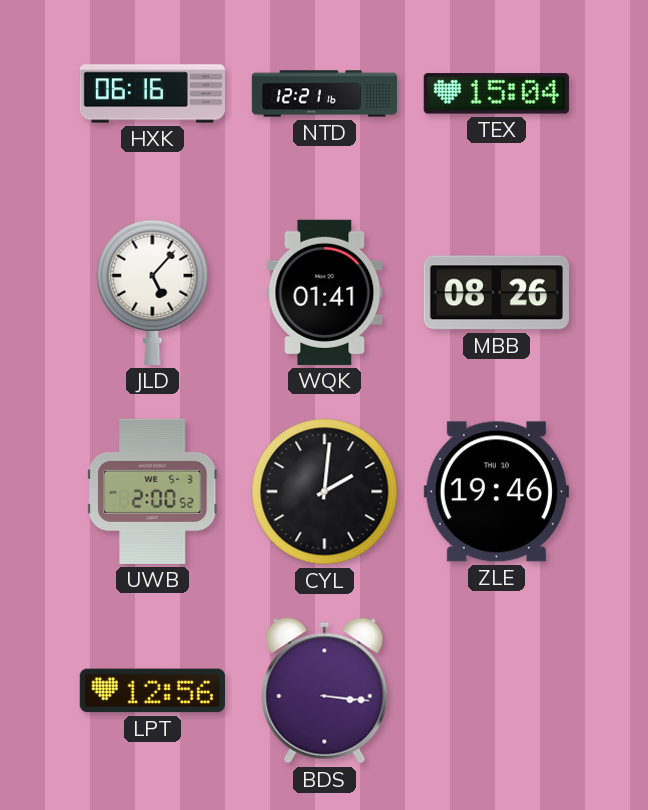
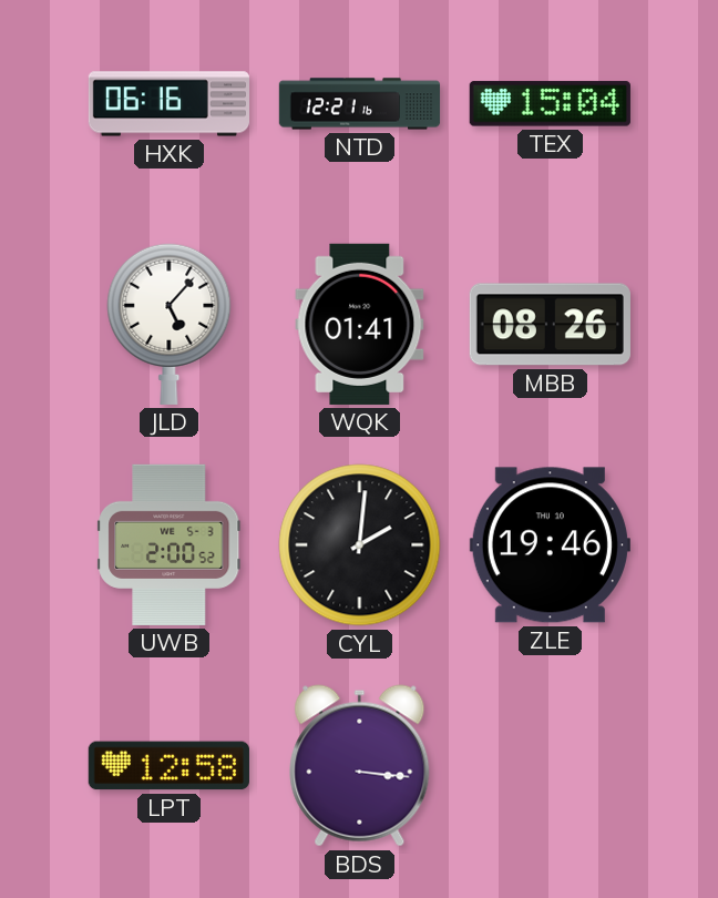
LPT: 12:56 -> 12:58
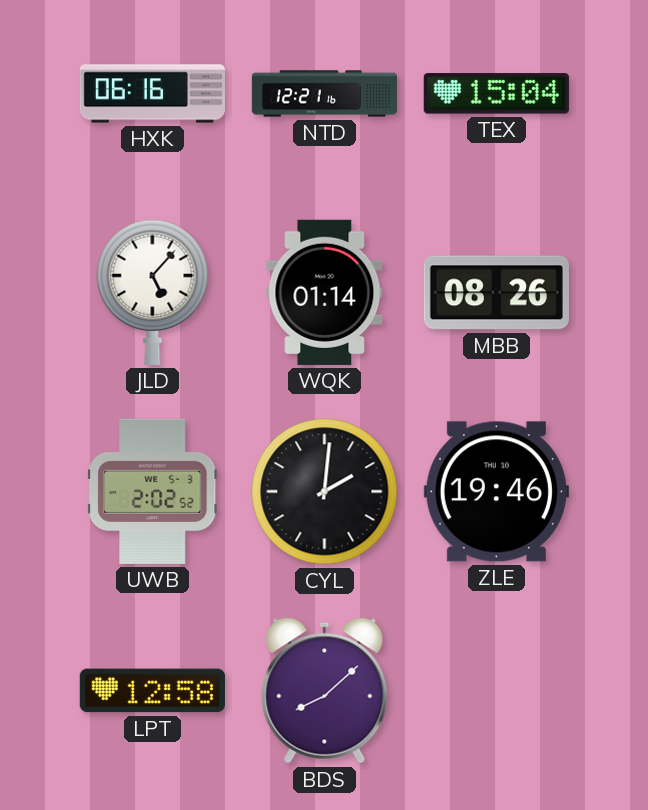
WQK: 01:41 -> 01:14
UWB: 2:00 -> 2:02
BDS: 3:16 -> 8:08
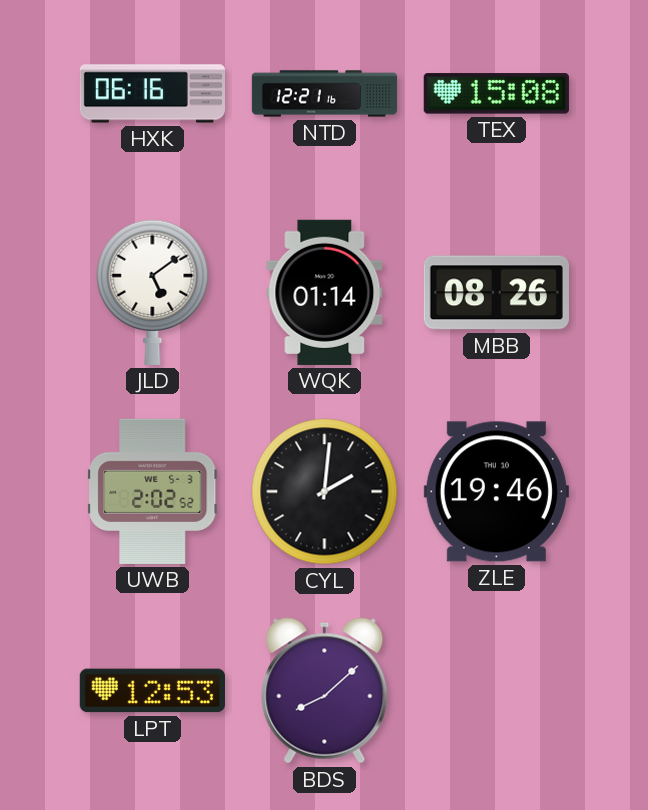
TEX: 15:04 -> 15:08
JLD: 5:07 -> 5:09
LPT: 12:58 -> 12:53
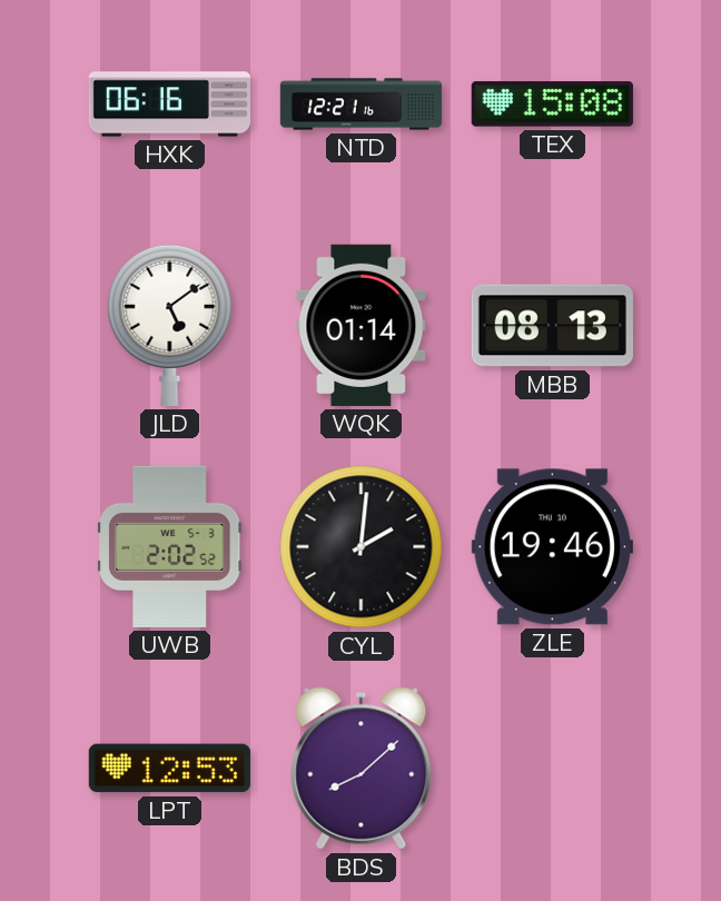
MBB: 08:26 -> 08:13
